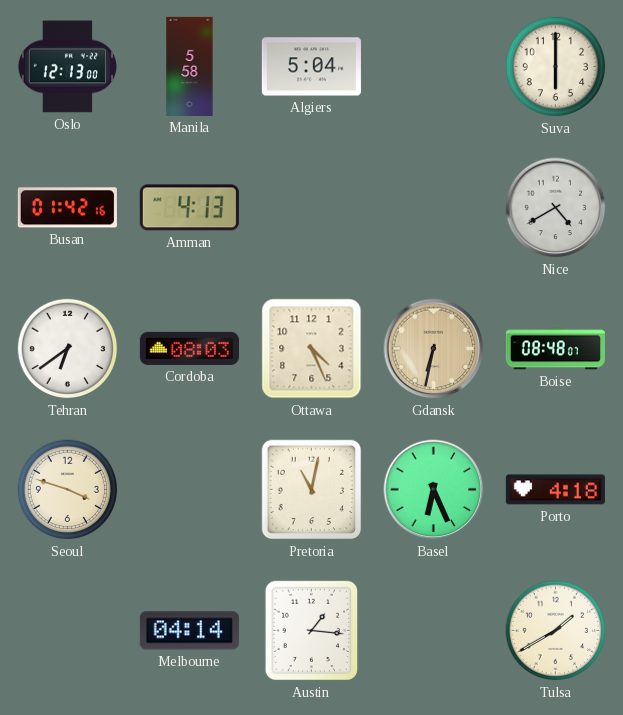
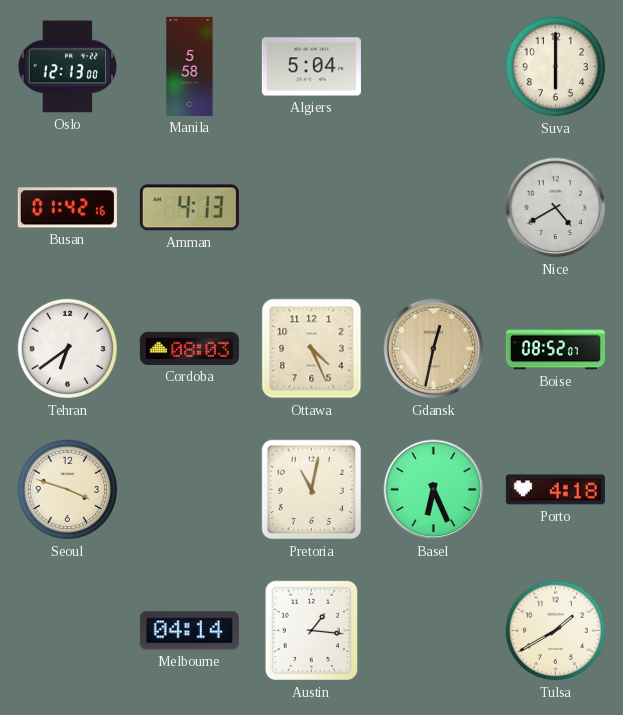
Gdansk: 6:32 -> 12:32
Boise: 08:48 -> 08:52
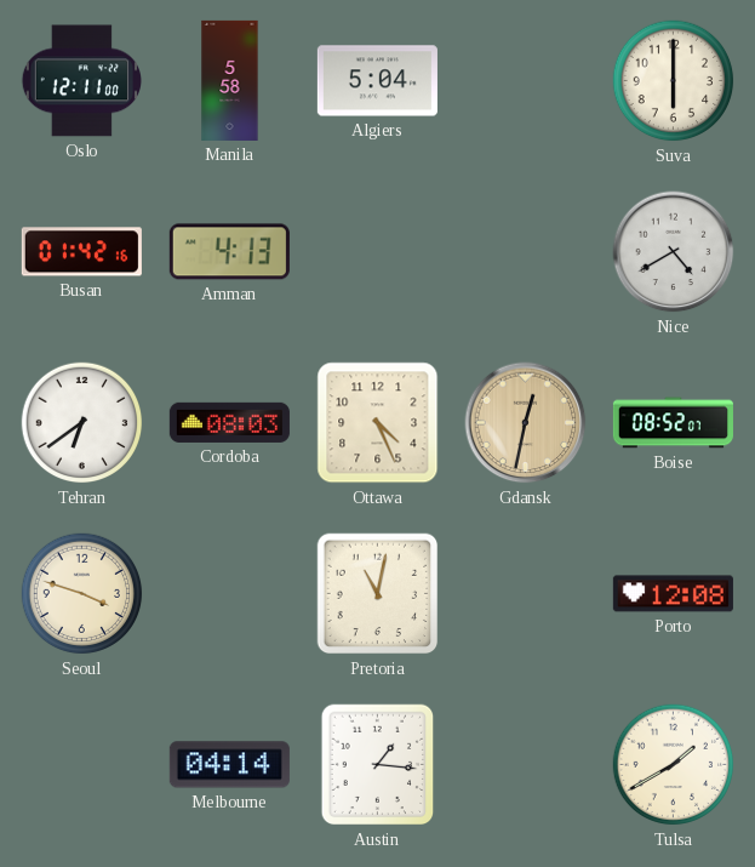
Oslo: 12:13 -> 12:11
Basel: 6:26 -> none
Porto: 4:18 -> 12:08
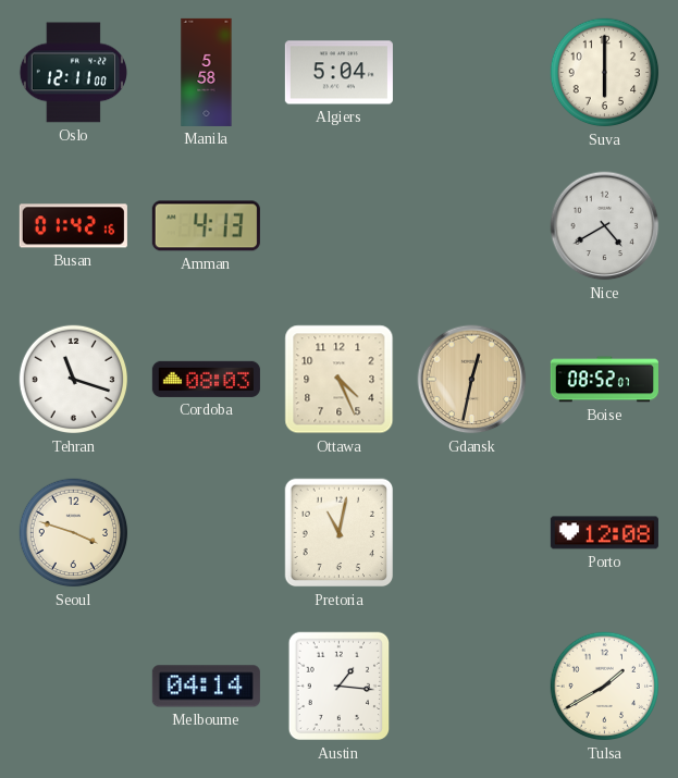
Tehran: 6:39 -> 11:18
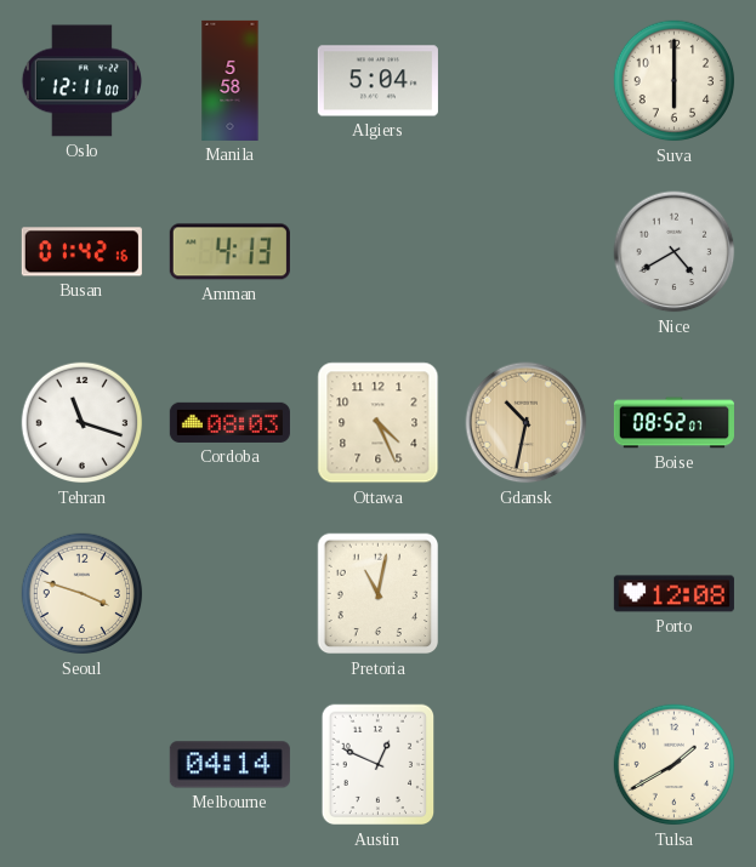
Gdansk: 12:32 -> 10:32
Austin: 1:16 -> 12:49
